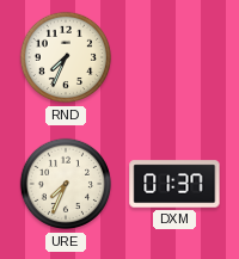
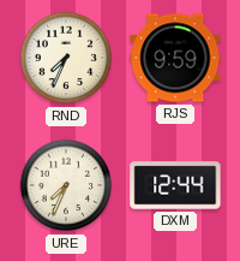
RJS: none -> 9:59
DXM: 01:37 -> 12:44
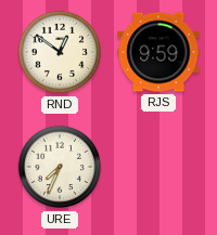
RND: 7:34 -> 12:51
DXM: 12:44 -> none
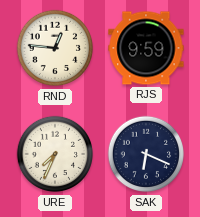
RND: 12:51 -> 12:46
SAK: none -> 6:19
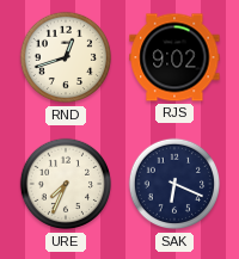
RND: 12:46 -> 12:42
RJS: 9:59 -> 9:02
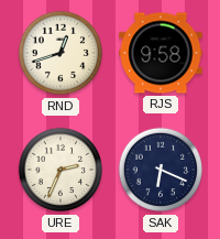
RJS: 9:02 -> 9:58
URE: 7:34 -> 2:34
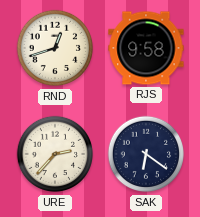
URE: 2:34 -> 2:37
SAK: 6:19 -> 6:21
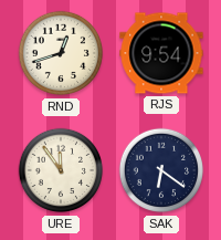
RJS: 9:58 -> 9:54
URE: 2:37 -> 11:54
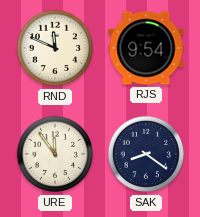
RND: 12:42 -> 11:49
SAK: 6:21 -> 8:21
